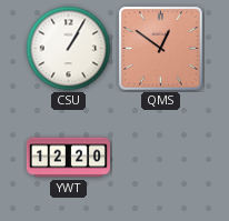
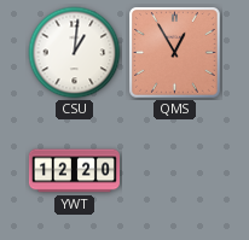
CSU: 1:05 -> 1:01
QMS: 12:51 -> 12:55
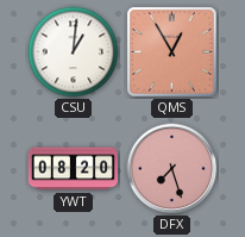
YWT: 12:20 -> 08:20
DFX: none -> 7:27
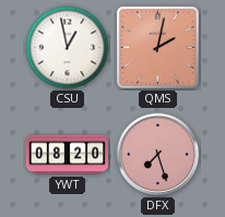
CSU: 1:01 -> 12:58
QMS: 12:55 -> 2:02
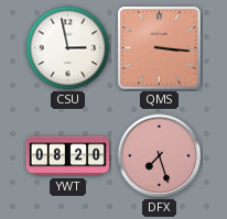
CSU: 12:58 -> 2:58
QMS: 2:02 -> 3:16
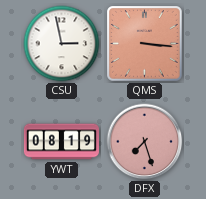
YWT: 08:20 -> 08:19
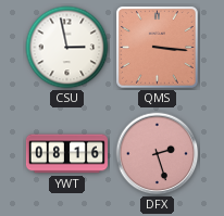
YWT: 08:19 -> 08:16
DFX: 7:27 -> 2:27
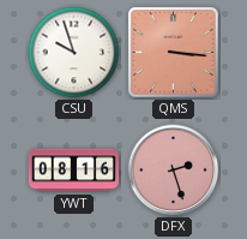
CSU: 2:58 -> 9:57
